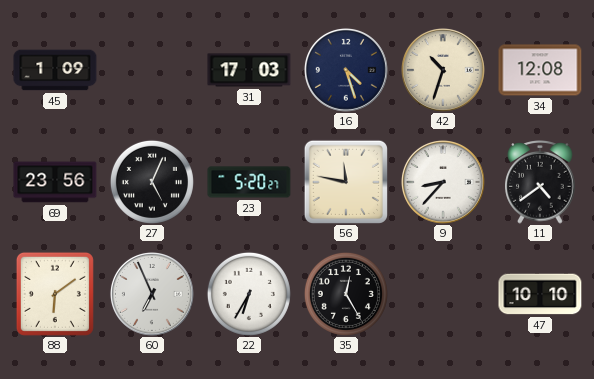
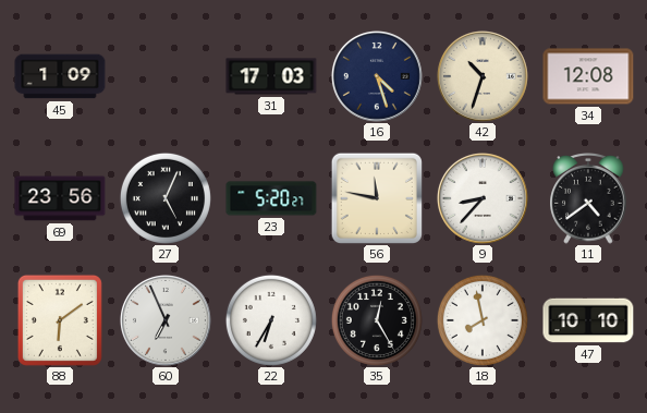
18: none -> 7:58
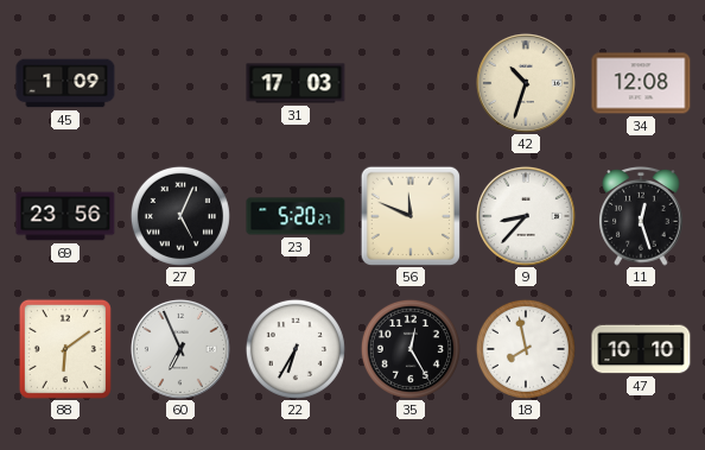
16: 4:27 -> none
56: 11:47 -> 11:49
11: 4:39 -> 12:27
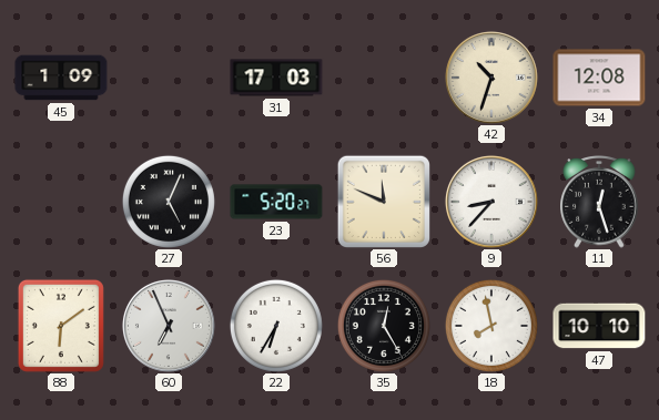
69: 23:56 -> none
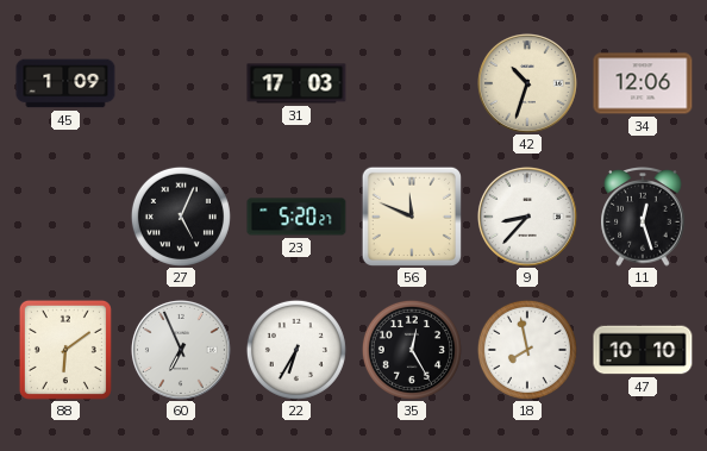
34: 12:08 -> 12:06
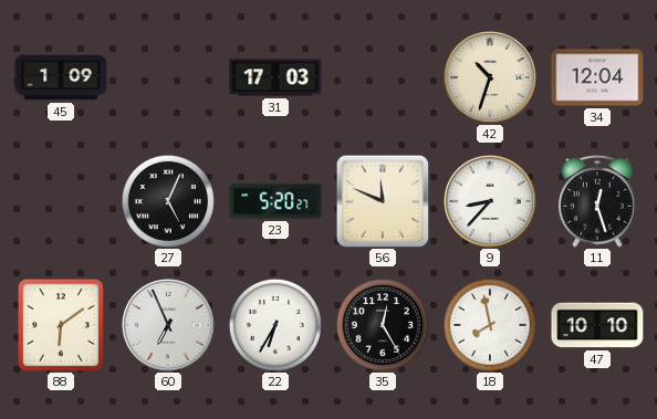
34: 12:06 -> 12:04
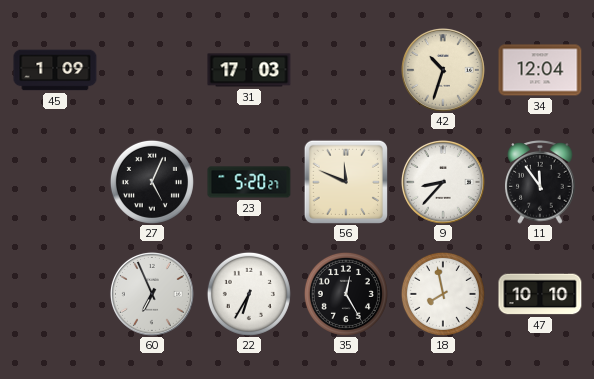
11: 12:27 -> 11:54
88: 6:09 -> none
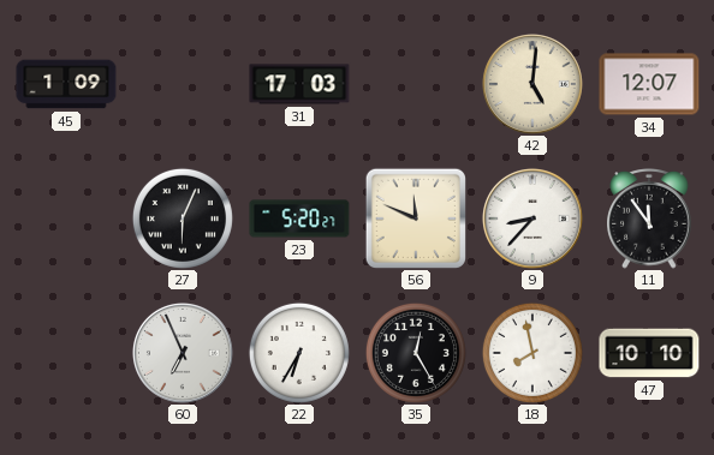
42: 10:33 -> 5:01
34: 12:04 -> 12:07
27: 5:04 -> 6:04
